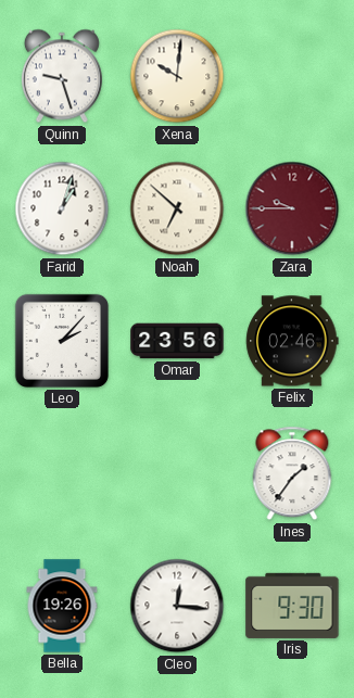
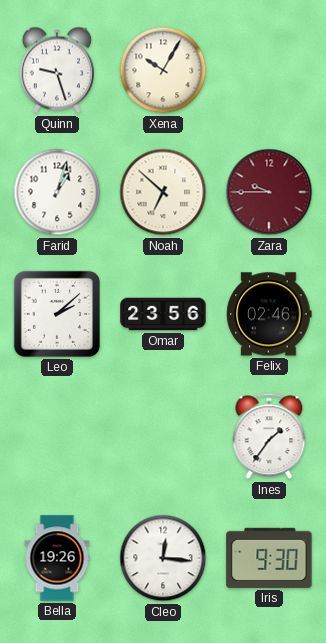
Xena: 10:01 -> 10:05
Leo: 2:07 -> 2:08
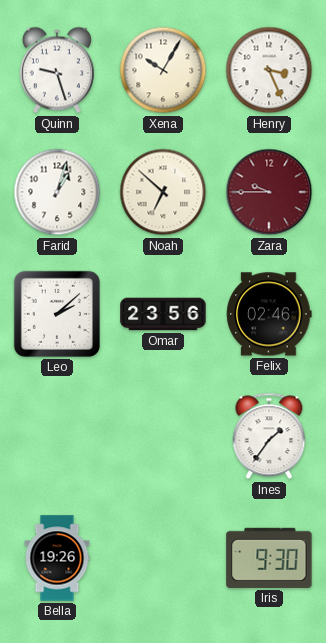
Henry: none -> 3:26
Cleo: 12:16 -> none
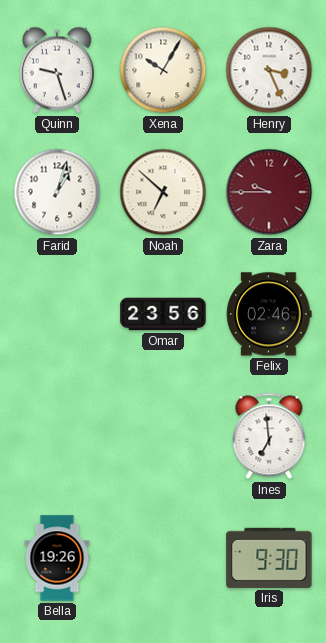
Leo: 2:08 -> none
Ines: 1:36 -> 6:59
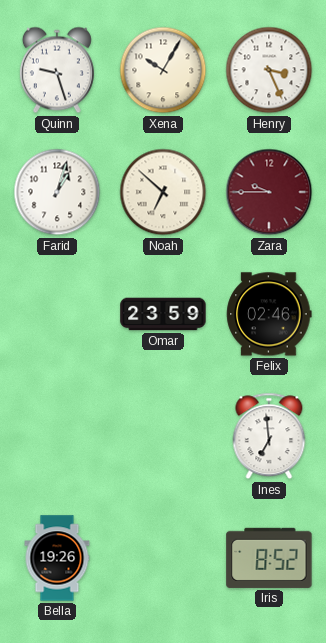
Omar: 23:56 -> 23:59
Iris: 9:30 -> 8:52
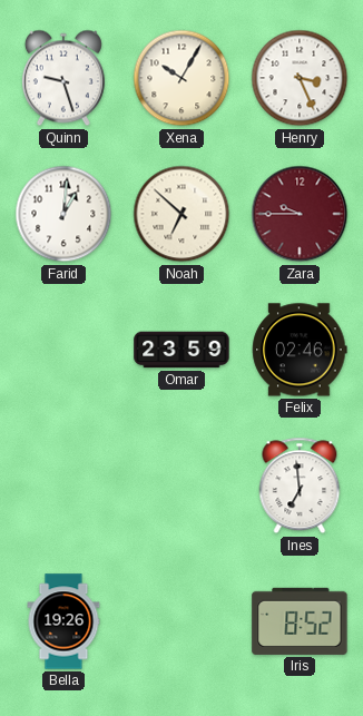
Farid: 1:03 -> 1:01
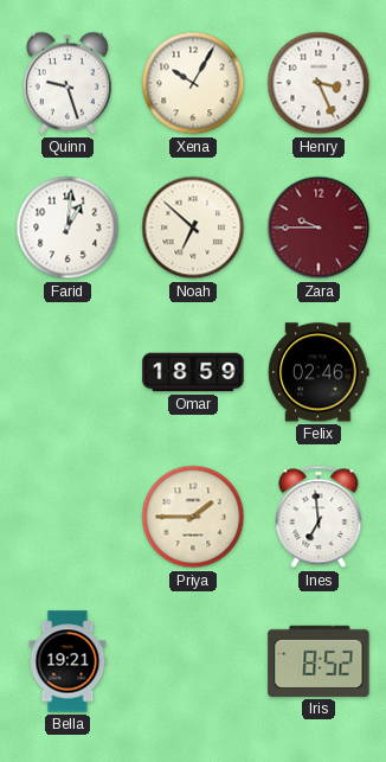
Omar: 23:59 -> 18:59
Priya: none -> 1:45
Bella: 19:26 -> 19:21
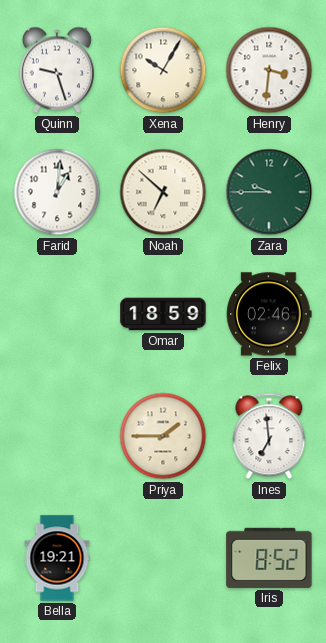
Henry: 3:26 -> 3:31
Zara dial: burgundy -> green
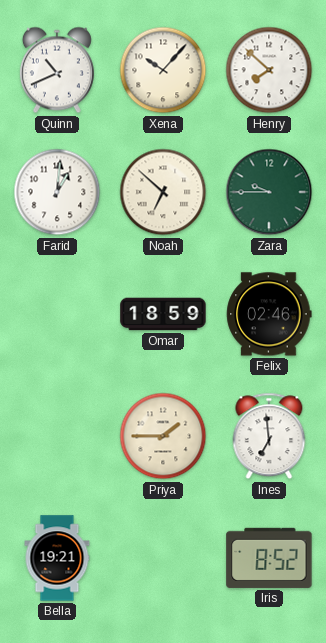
Quinn: 9:27 -> 10:41
Xena: 10:05 -> 10:07
Henry: 3:31 -> 7:52
